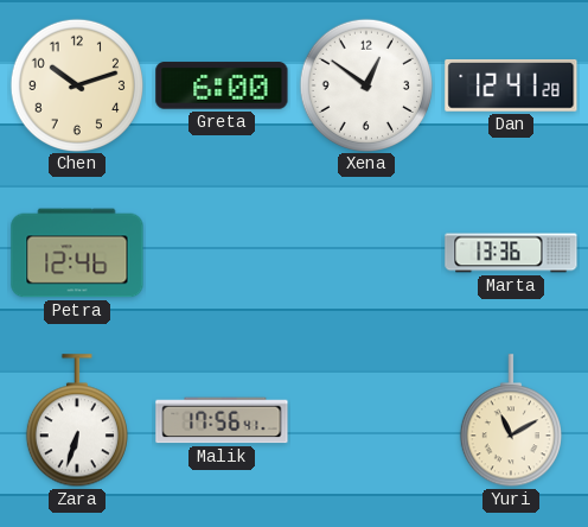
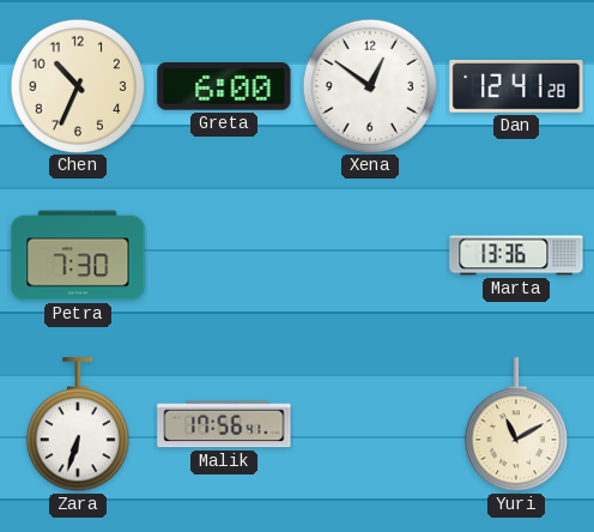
Chen: 10:12 -> 10:34
Petra: 12:46 -> 7:30
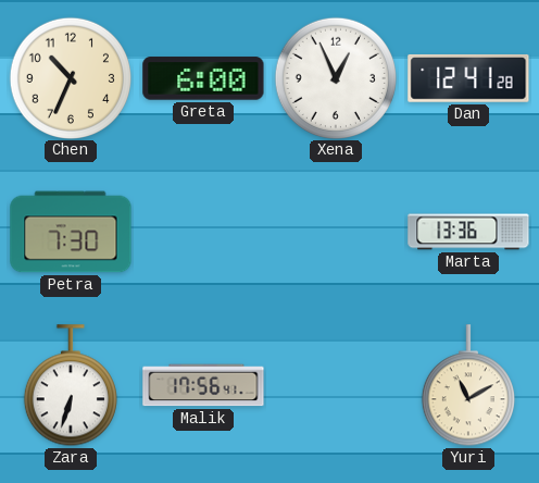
Xena: 12:51 -> 12:56
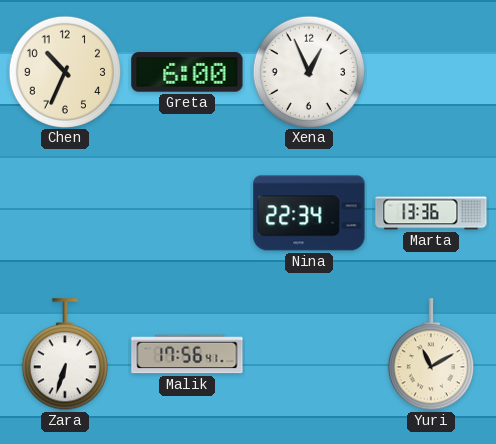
Dan: 12:41 -> none
Petra: 7:30 -> none
Nina: none -> 22:34
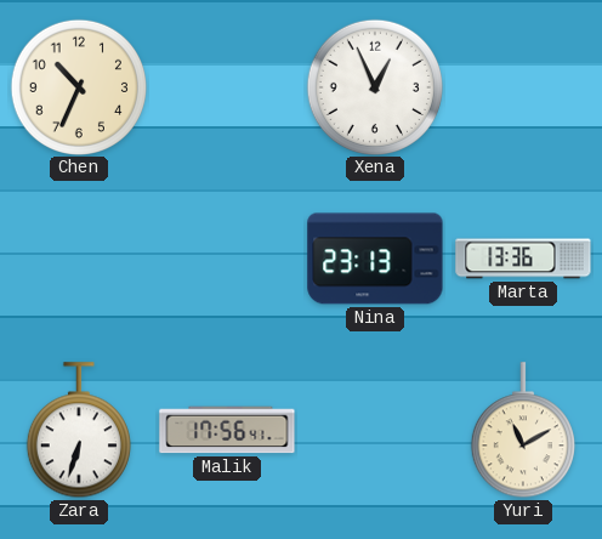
Greta: 6:00 -> none
Nina: 22:34 -> 23:13
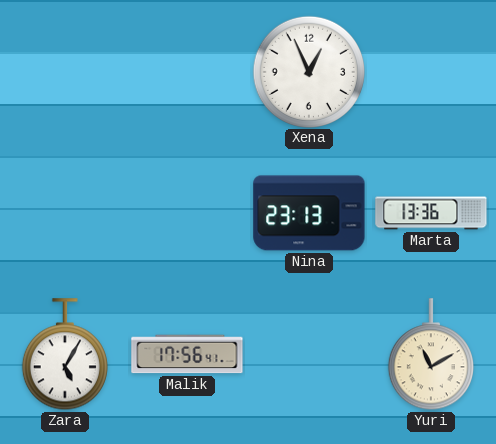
Chen: 10:34 -> none
Zara: 6:33 -> 5:05
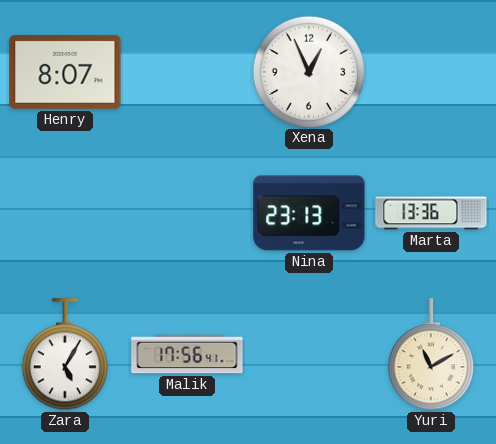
Henry: none -> 8:07
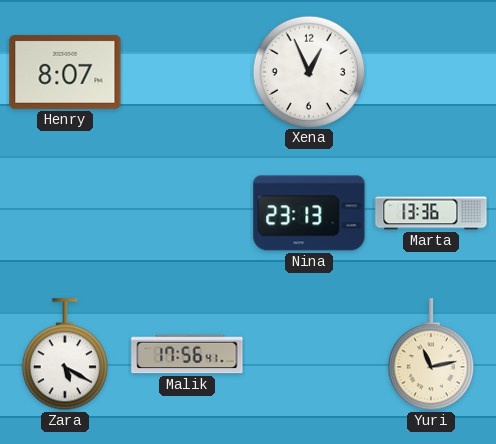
Zara: 5:05 -> 5:20
Yuri: 11:10 -> 11:13
